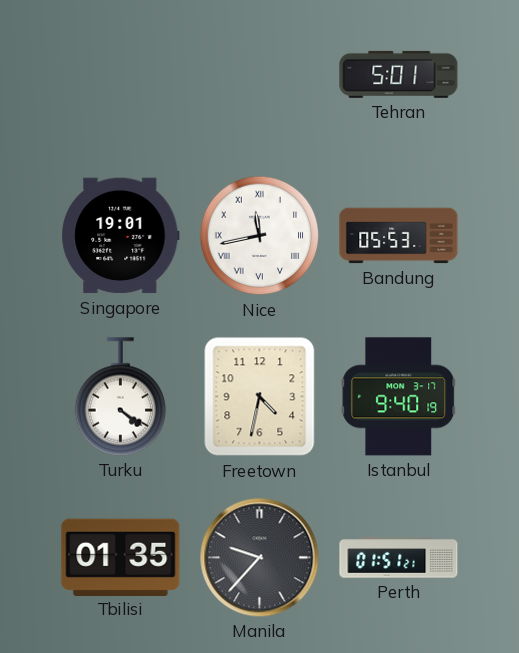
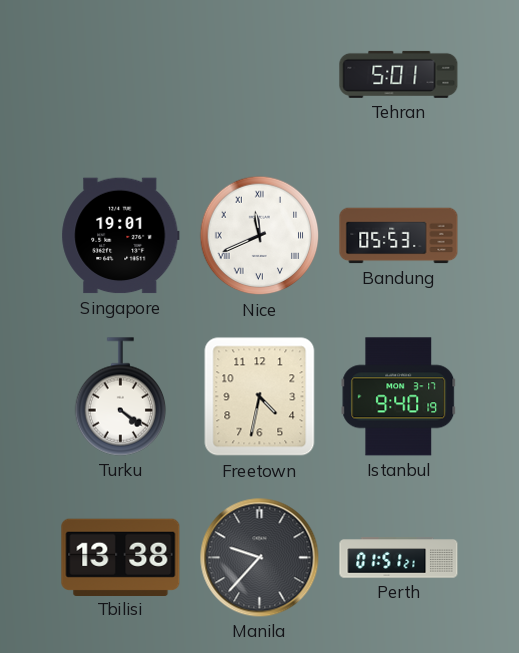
Nice: 11:43 -> 11:41
Tbilisi: 01:35 -> 13:38
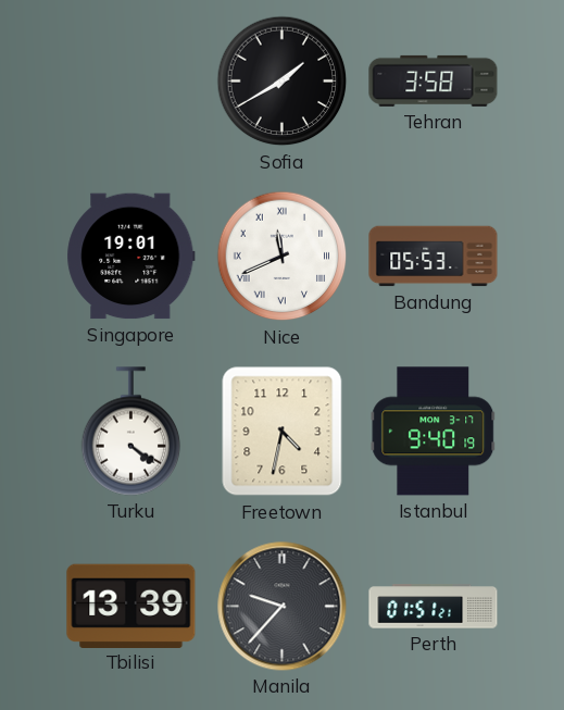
Sofia: none -> 1:40
Tehran: 5:01 -> 3:58
Tbilisi: 13:38 -> 13:39
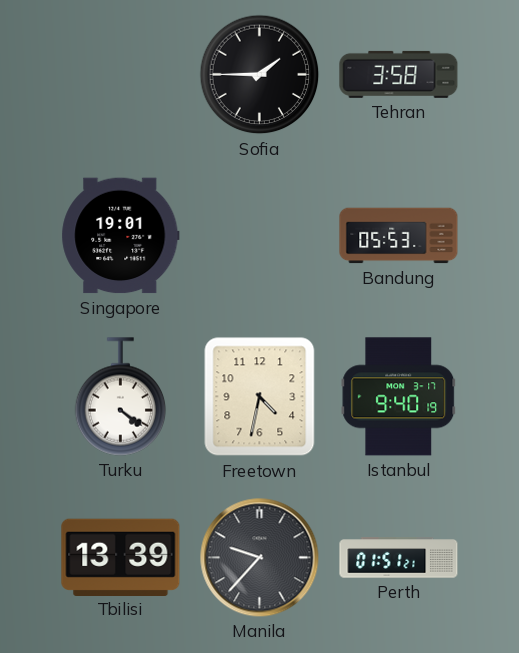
Sofia: 1:40 -> 1:45
Nice: 11:41 -> none
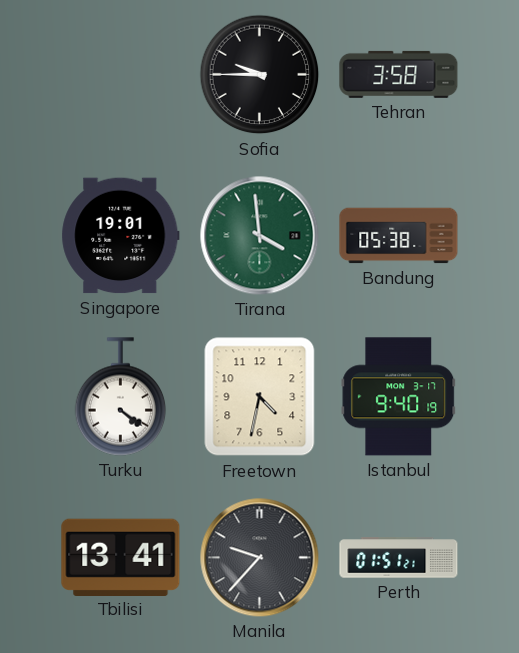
Sofia: 1:45 -> 9:45
Tirana: none -> 3:59
Bandung: 05:53 -> 05:38
Tbilisi: 13:39 -> 13:41
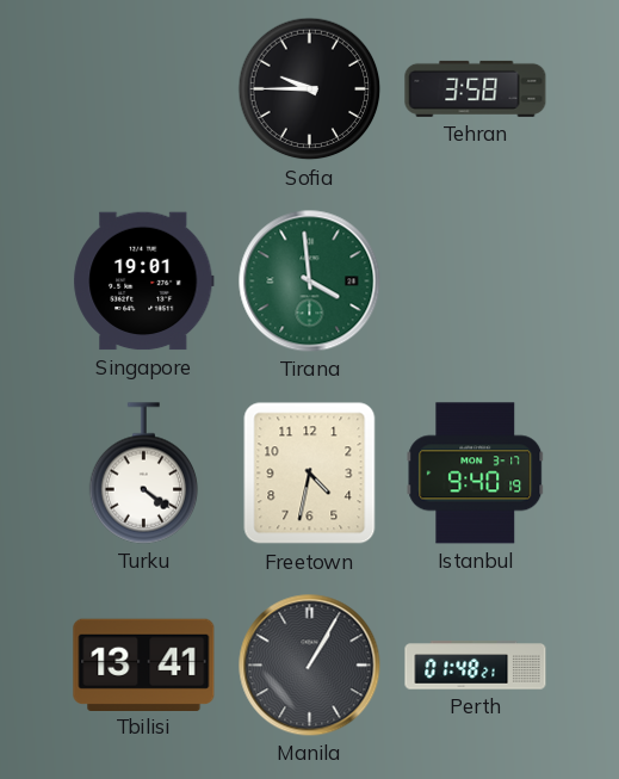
Bandung: 05:38 -> none
Manila: 9:37 -> 1:05
Perth: 01:51 -> 01:48
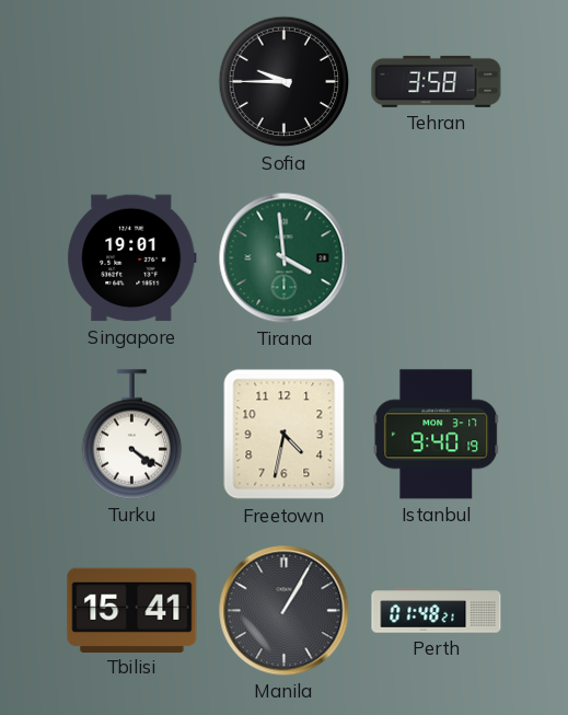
Tbilisi: 13:41 -> 15:41
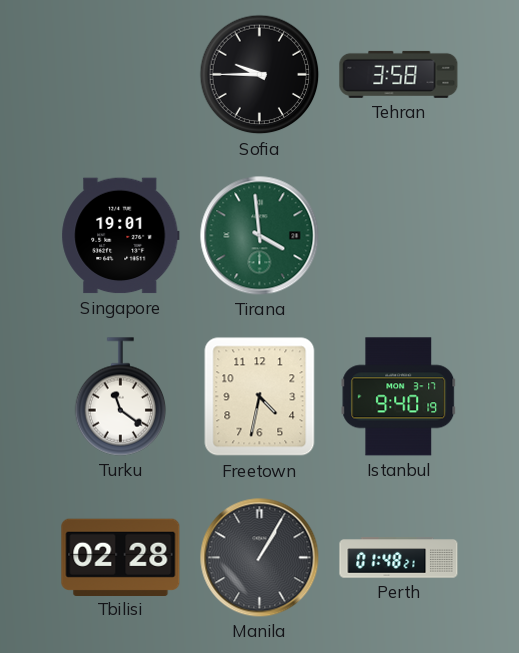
Turku: 4:21 -> 11:21
Tbilisi: 15:41 -> 02:28
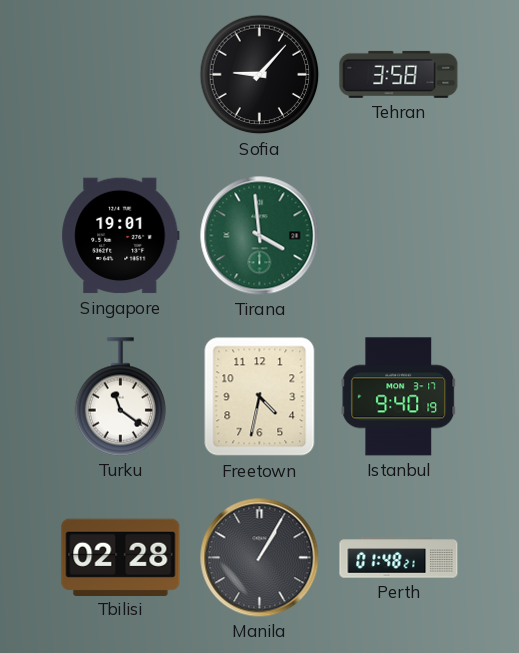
Sofia: 9:45 -> 9:07
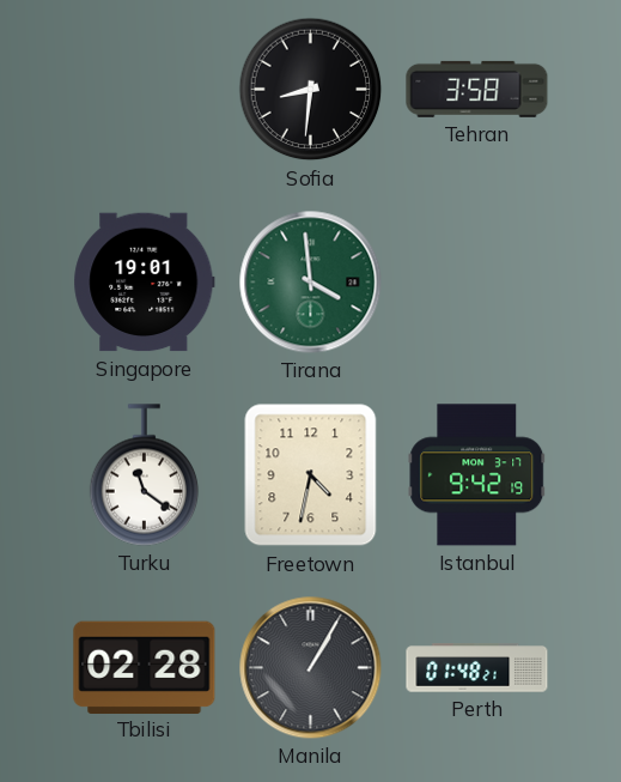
Sofia: 9:07 -> 8:31
Istanbul: 9:40 -> 9:42
